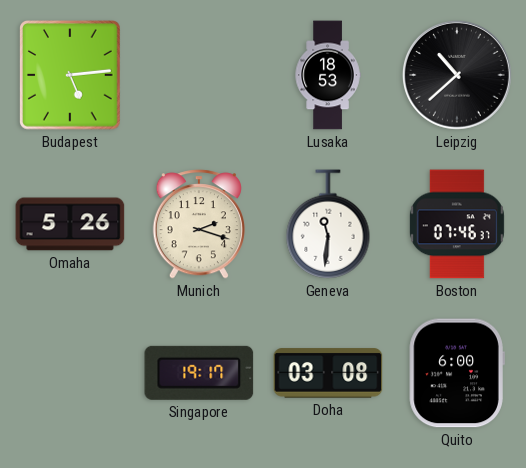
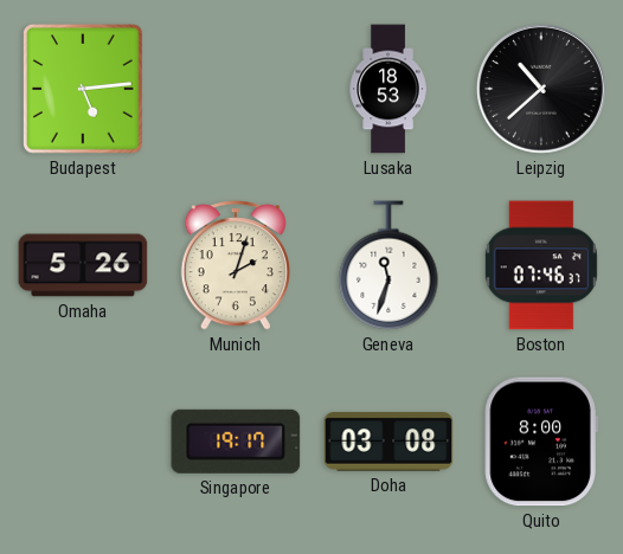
Munich: 2:18 -> 2:03
Geneva: 11:31 -> 11:33
Quito: 6:00 -> 8:00
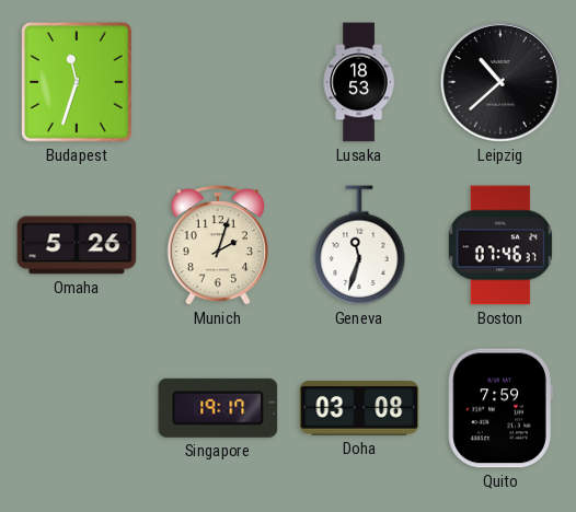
Budapest: 5:14 -> 11:33
Quito: 8:00 -> 7:59
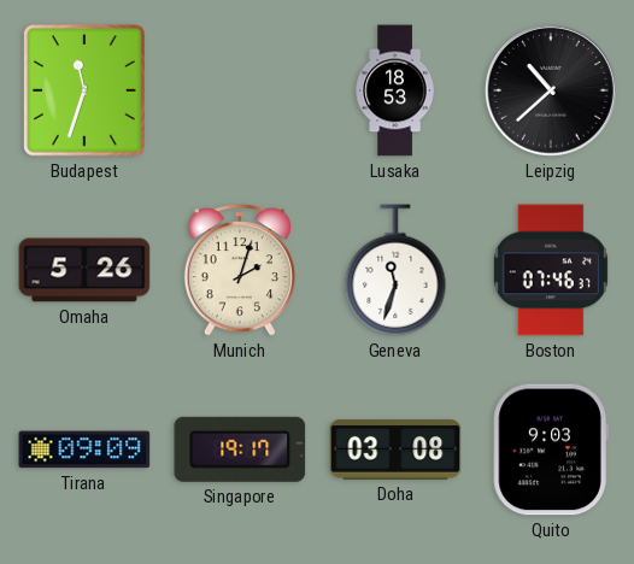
Tirana: none -> 09:09
Quito: 7:59 -> 9:03
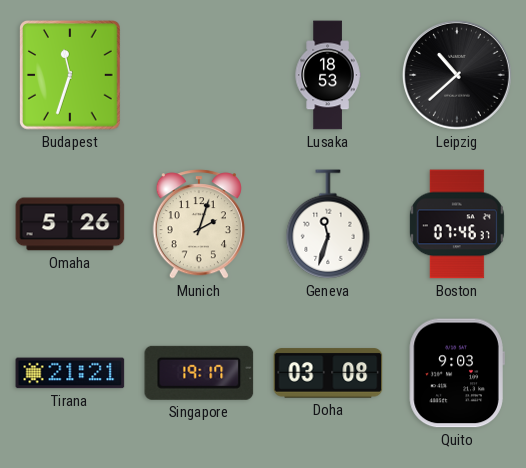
Tirana: 09:09 -> 21:21
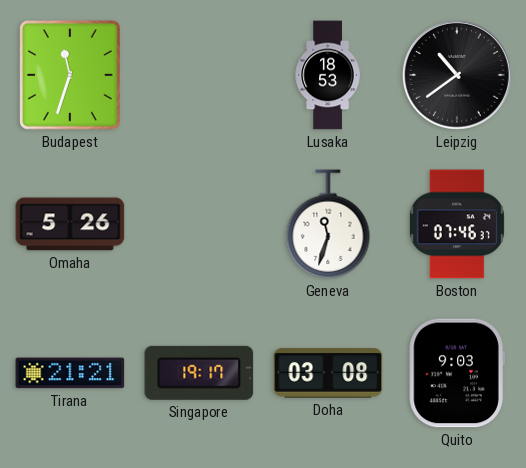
Leipzig: 10:38 -> 10:39
Munich: 2:03 -> none
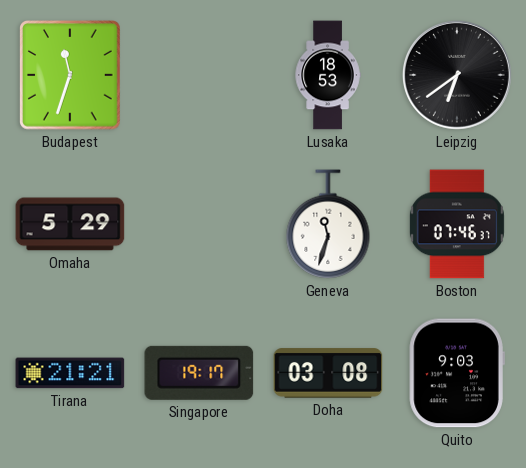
Leipzig: 10:39 -> 6:39
Omaha: 5:26 -> 5:29
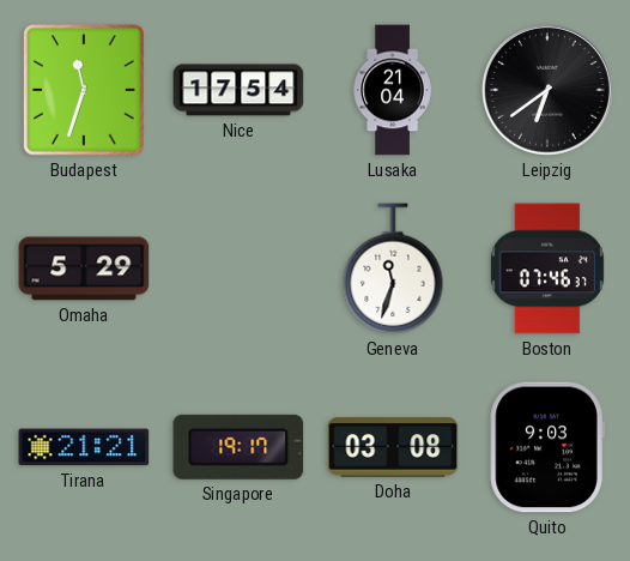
Nice: none -> 17:54
Lusaka: 18:53 -> 21:04
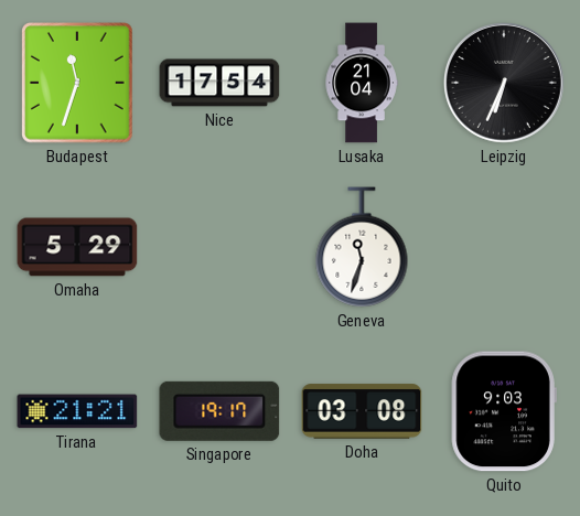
Leipzig: 6:39 -> 6:34
Boston: 07:46 -> none
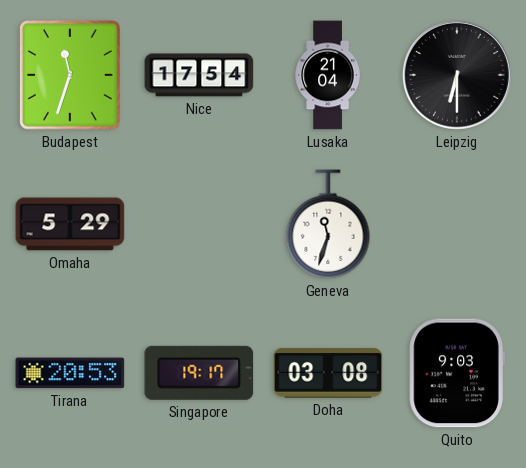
Leipzig: 6:34 -> 6:30
Tirana: 21:21 -> 20:53
